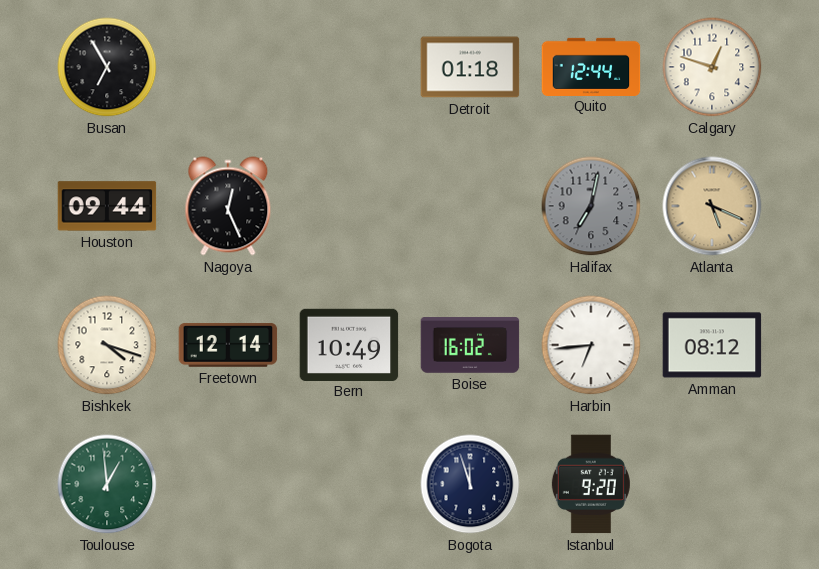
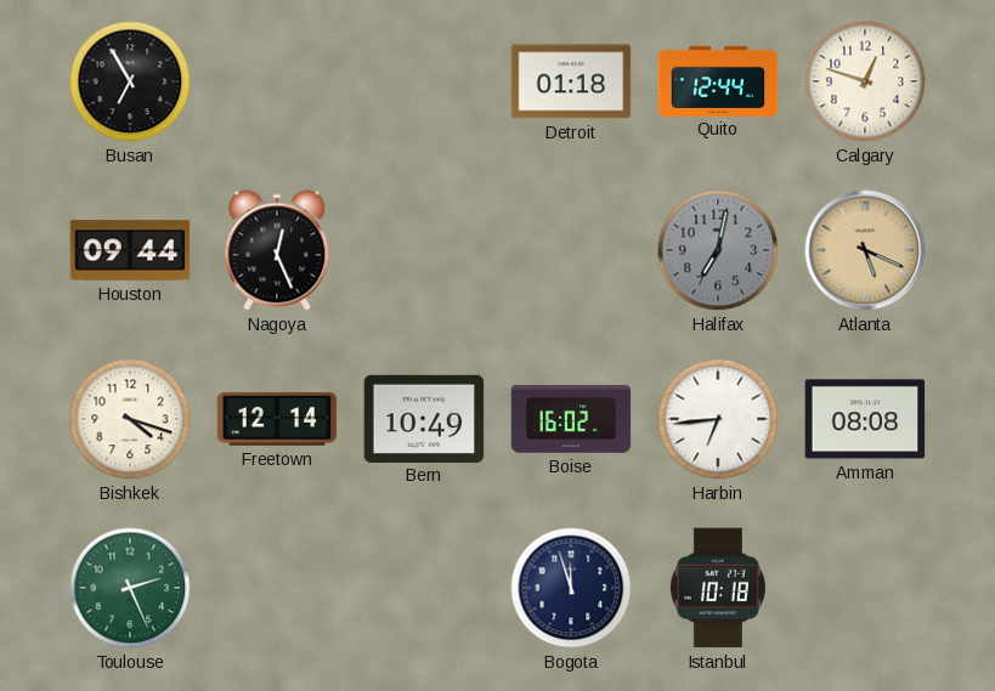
Amman: 08:12 -> 08:08
Toulouse: 12:59 -> 2:26
Istanbul: 9:20 -> 10:18
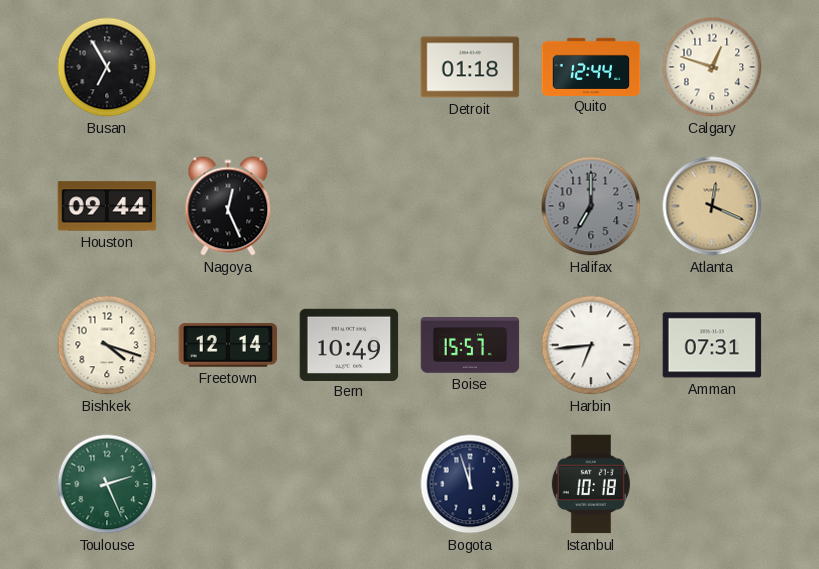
Halifax: 7:02 -> 7:00
Atlanta: 5:19 -> 12:19
Boise: 16:02 -> 15:57
Amman: 08:08 -> 07:31
